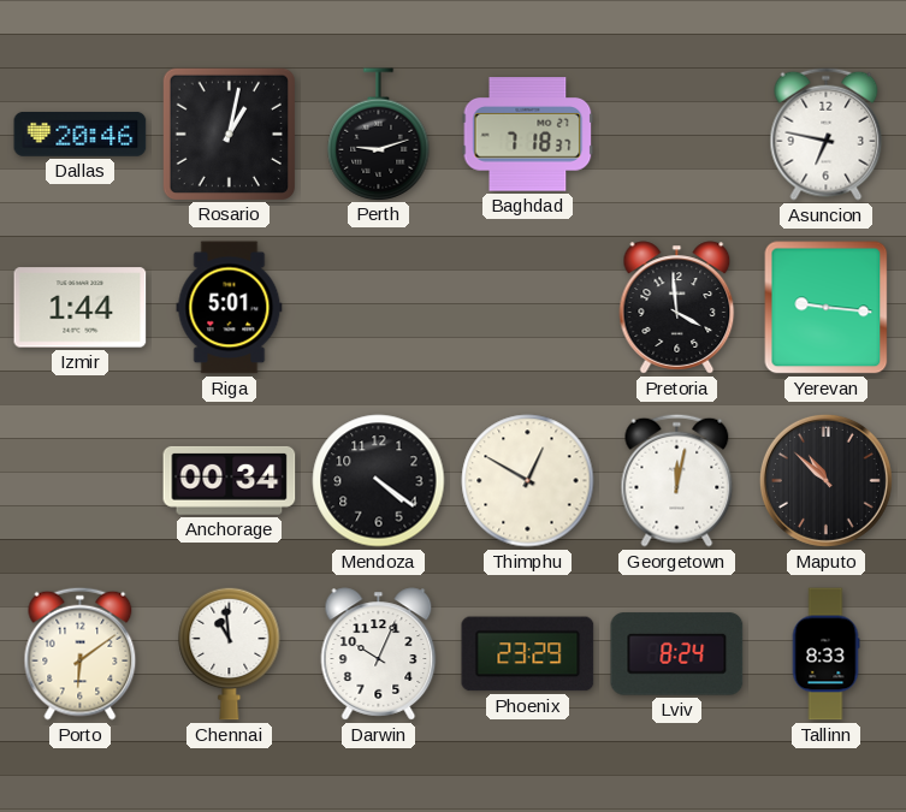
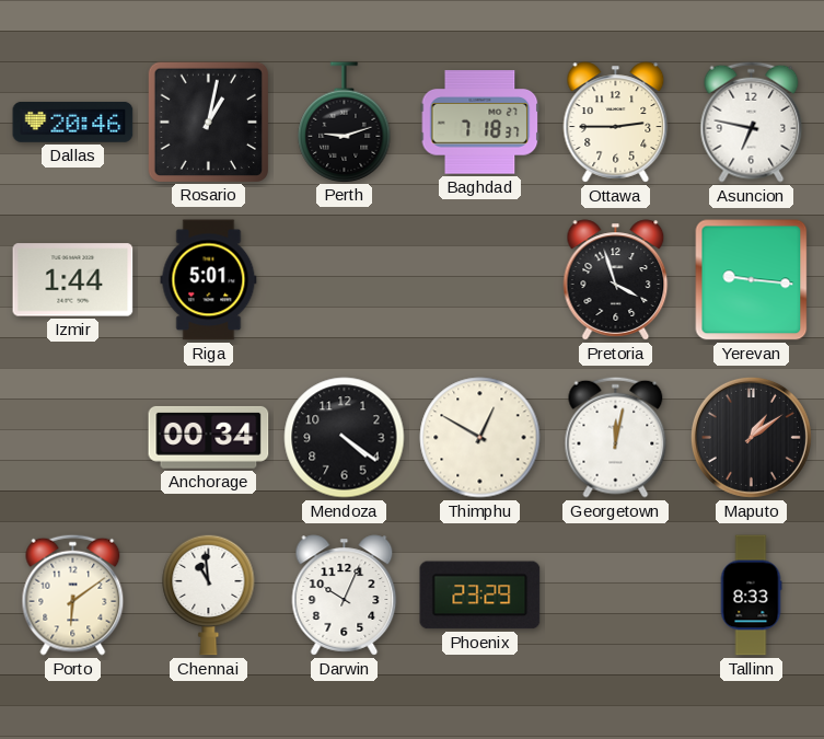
Ottawa: none -> 2:45
Pretoria: 3:59 -> 3:57
Maputo: 10:52 -> 1:09
Lviv: 8:24 -> none
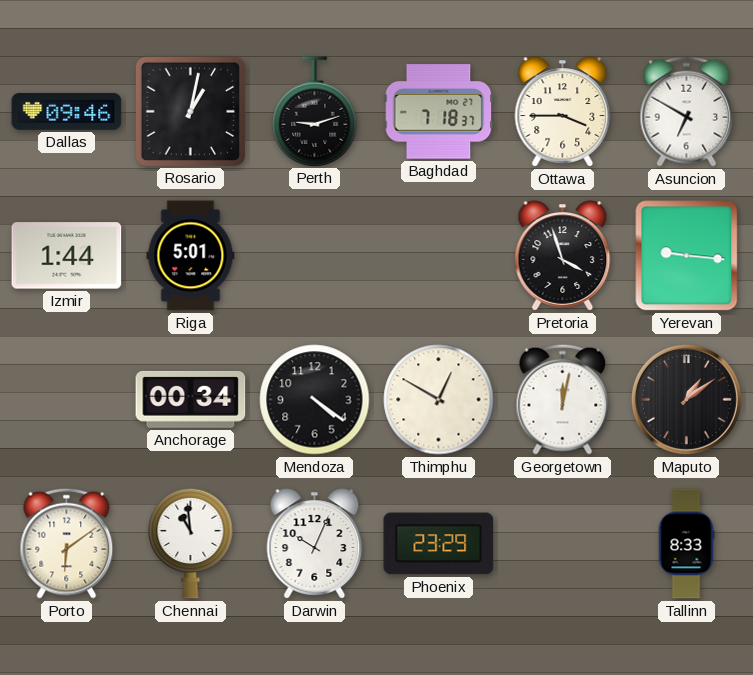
Dallas: 20:46 -> 09:46
Ottawa: 2:45 -> 3:45
Asuncion: 6:47 -> 6:50
